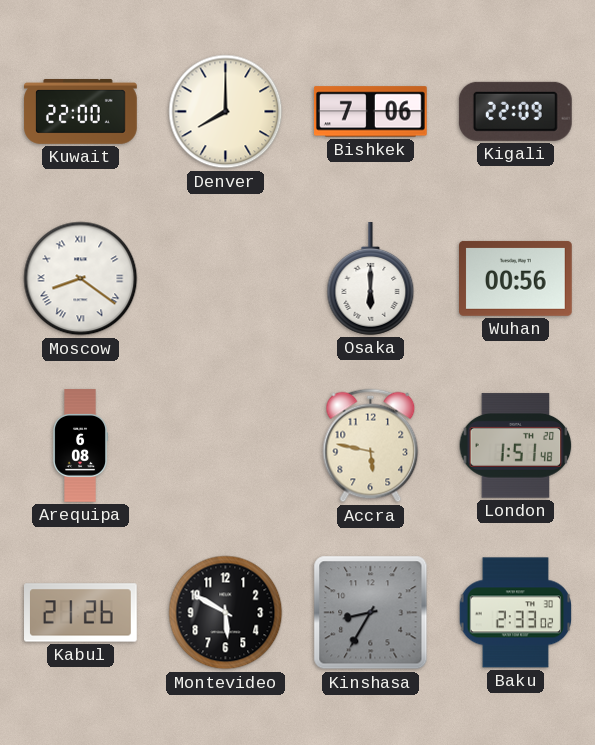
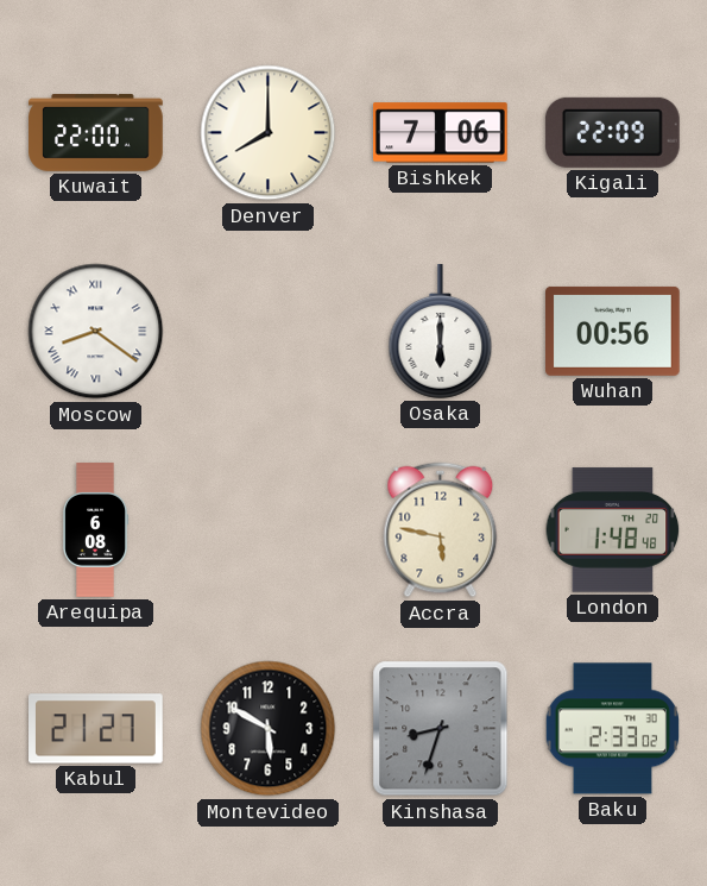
London: 1:51 -> 1:48
Kabul: 21:26 -> 21:27
Kinshasa: 8:35 -> 8:33
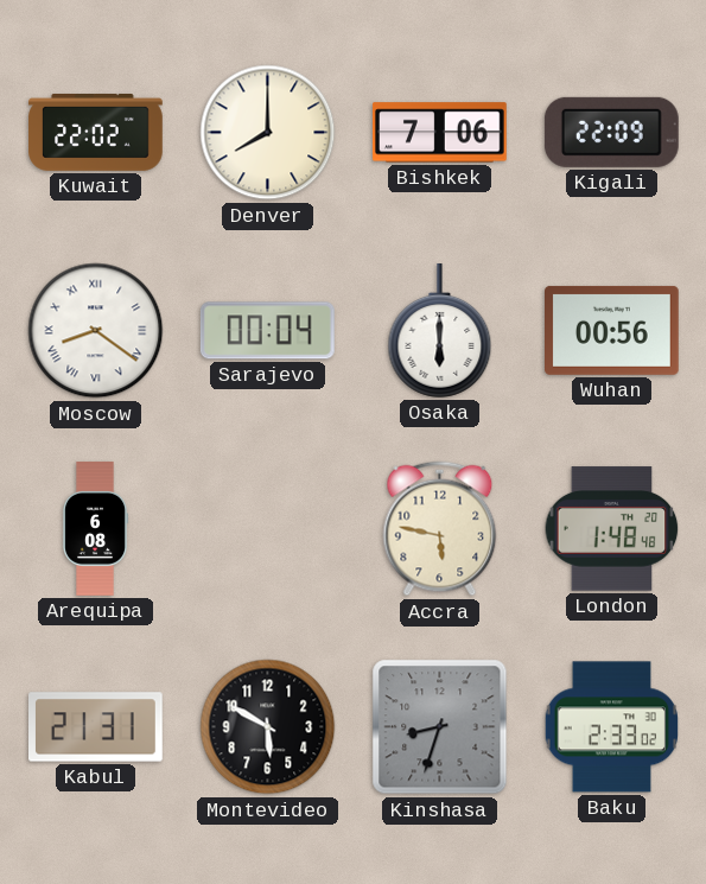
Kuwait: 22:00 -> 22:02
Sarajevo: none -> 00:04
Kabul: 21:27 -> 21:31
